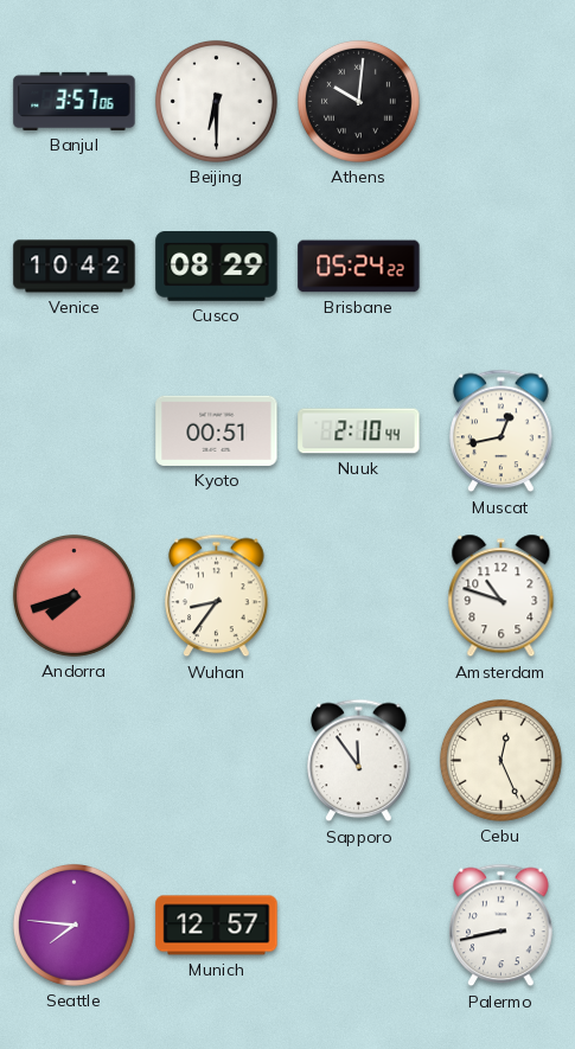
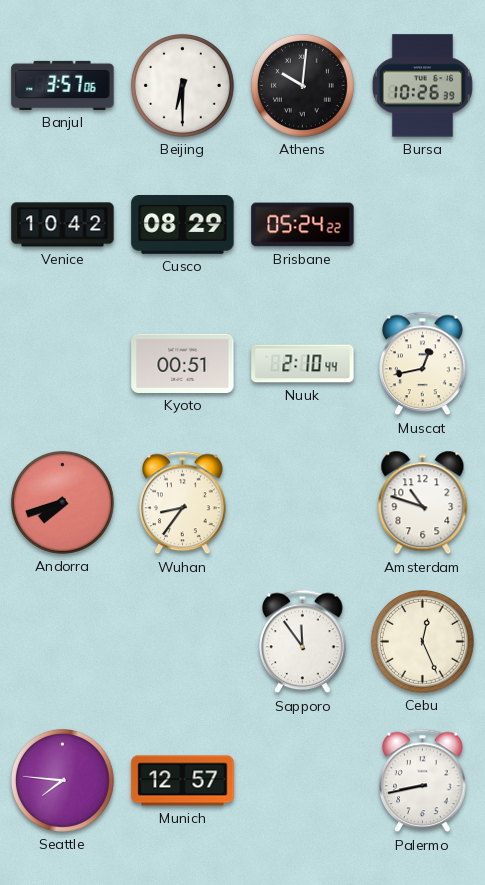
Bursa: none -> 10:26
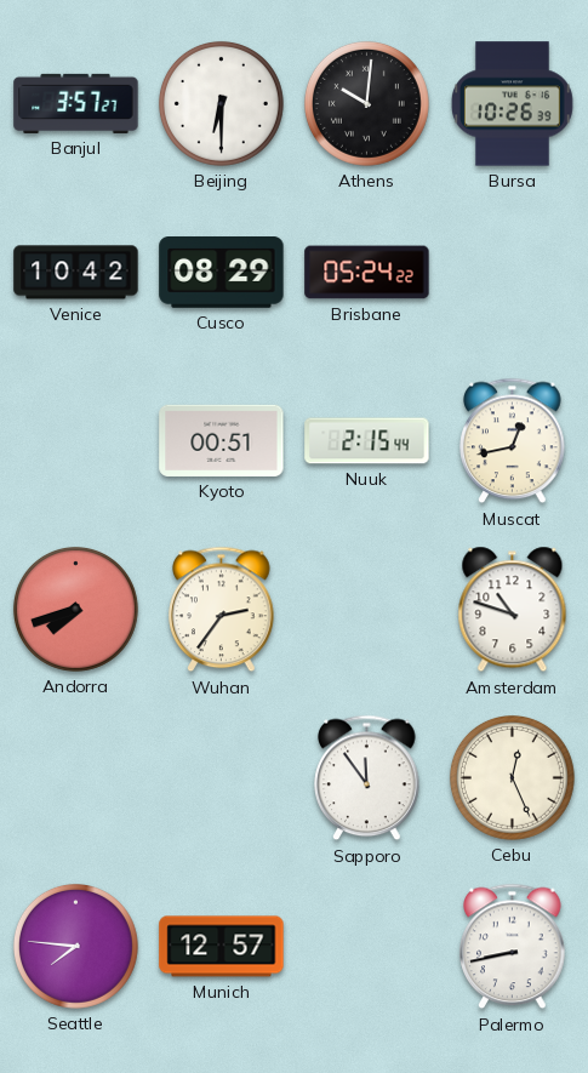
Banjul: 3:57:06 -> 3:57:27
Nuuk: 2:10 -> 2:15
Wuhan: 8:36 -> 2:36
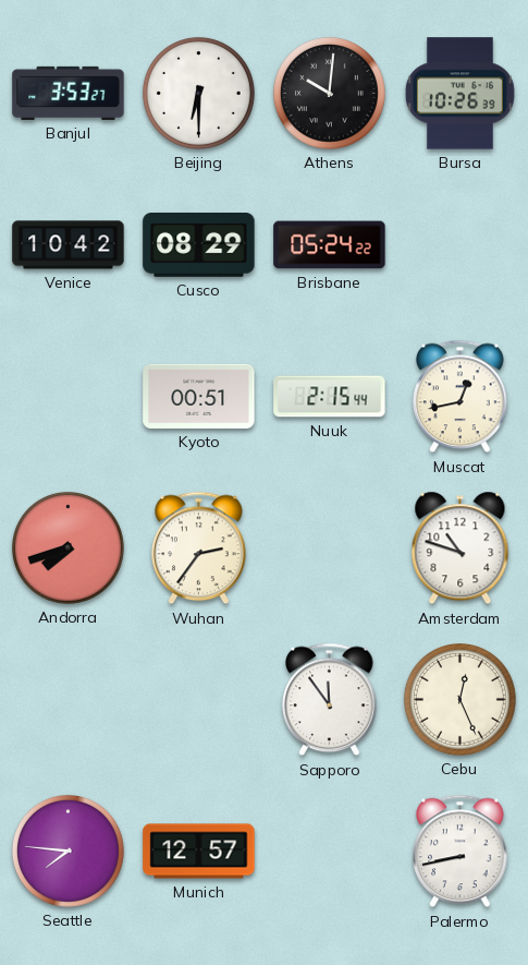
Banjul: 3:57 -> 3:53
